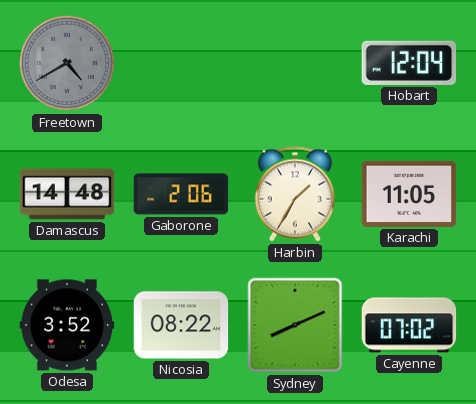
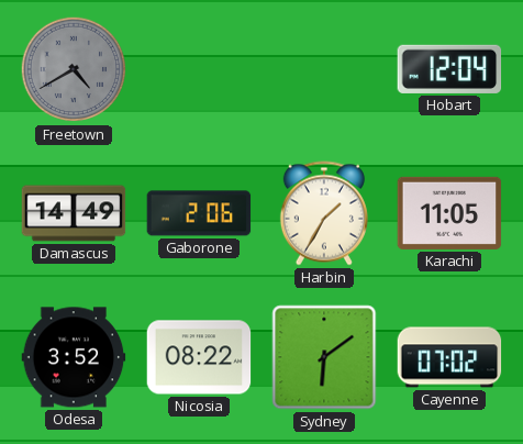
Damascus: 14:48 -> 14:49
Sydney: 8:11 -> 6:09
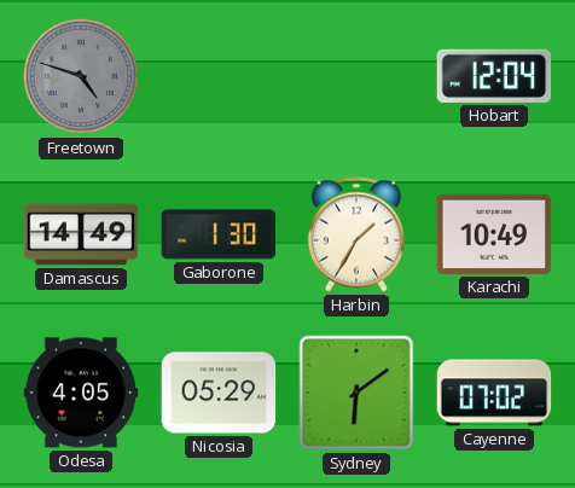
Freetown: 4:40 -> 4:48
Gaborone: 2:06 -> 1:30
Karachi: 11:05 -> 10:49
Odesa: 3:52 -> 4:05
Nicosia: 08:22 -> 05:29
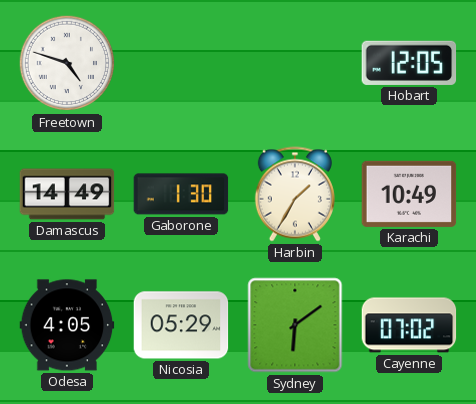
Freetown dial: grey -> white
Hobart: 12:04 -> 12:05
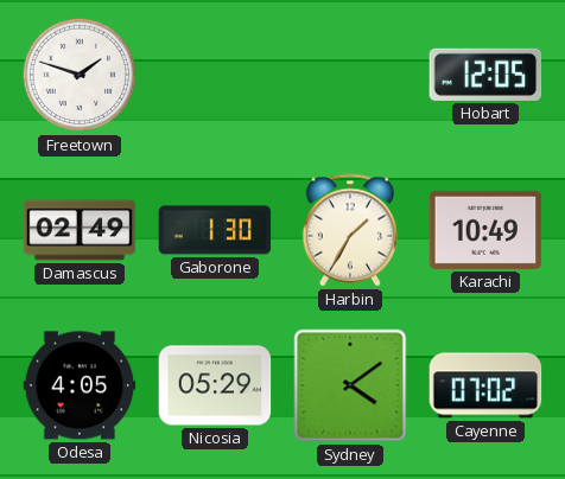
Freetown: 4:48 -> 1:48
Damascus: 14:49 -> 02:49
Sydney: 6:09 -> 4:09
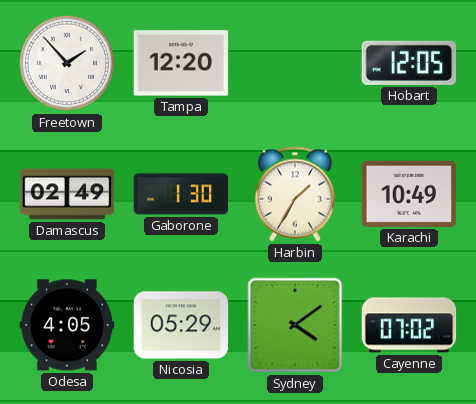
Freetown: 1:48 -> 1:53
Tampa: none -> 12:20
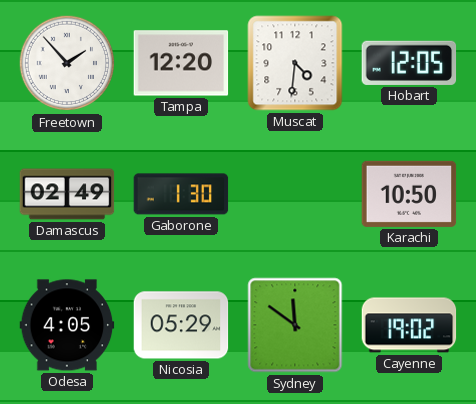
Muscat: none -> 4:31
Harbin: 1:35 -> none
Karachi: 10:49 -> 10:50
Sydney: 4:09 -> 11:51
Cayenne: 07:02 -> 19:02
